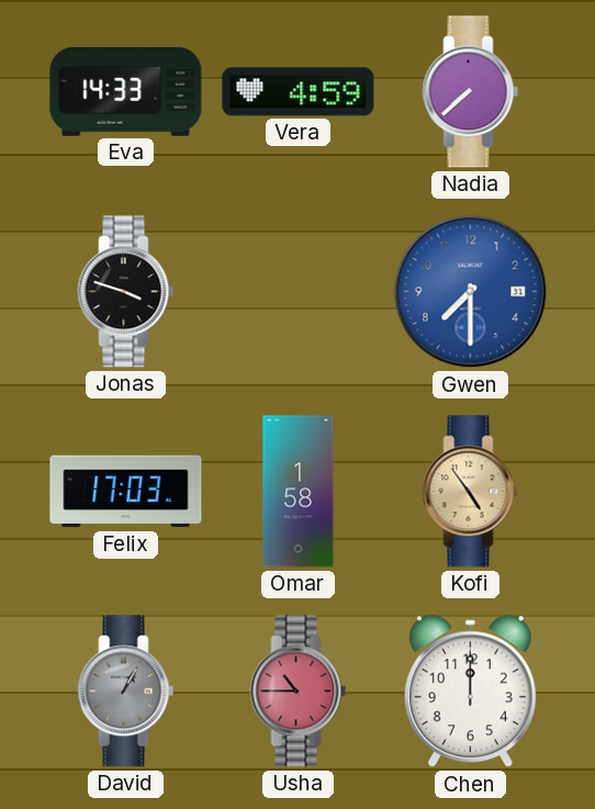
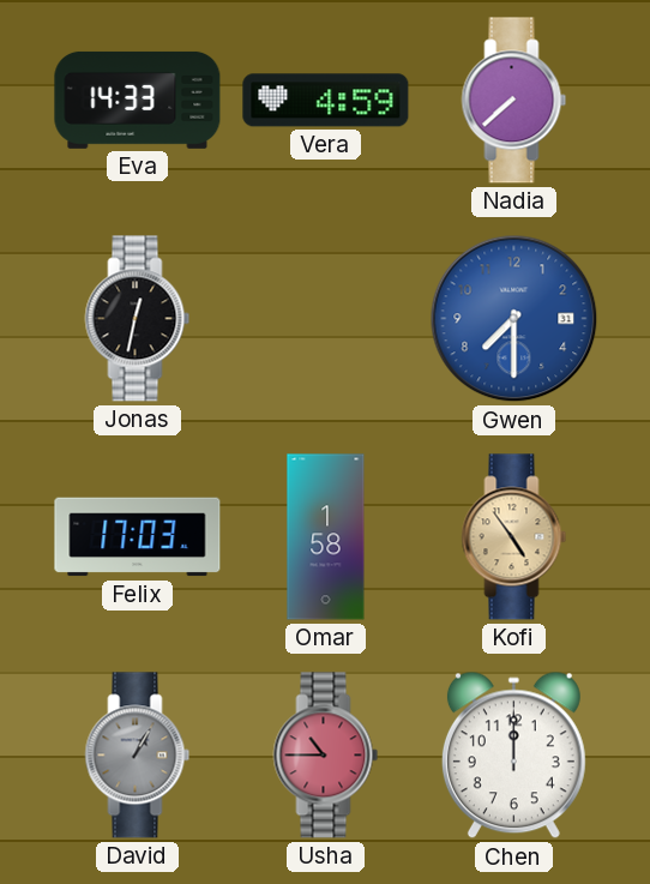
Jonas: 3:48 -> 12:32
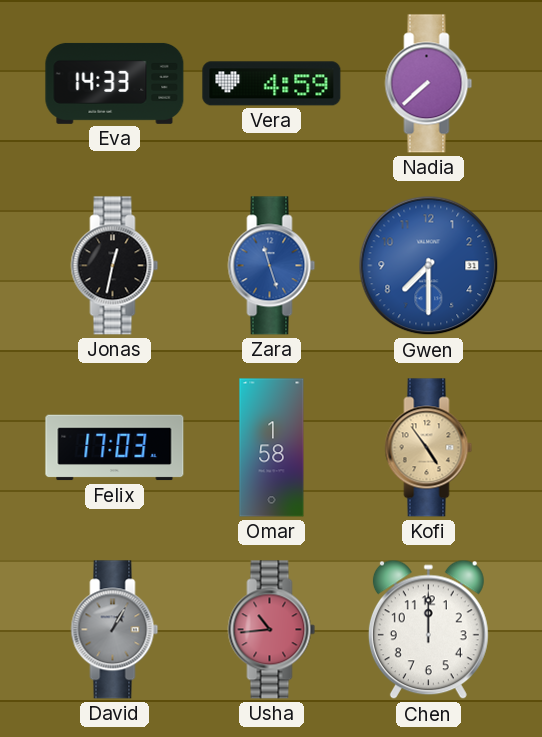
Zara: none -> 11:27
Usha: 10:45 -> 10:44
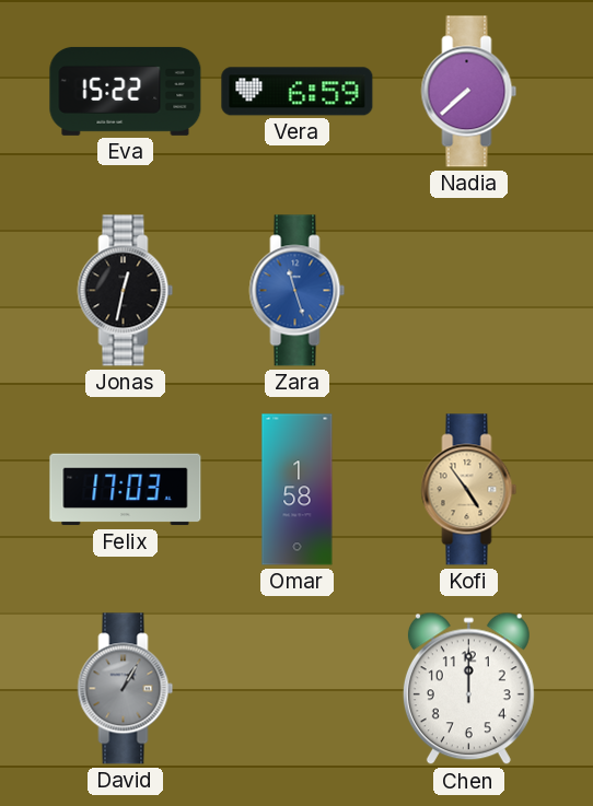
Eva: 14:33 -> 15:22
Vera: 4:59 -> 6:59
Gwen: 7:30 -> none
Usha: 10:44 -> none
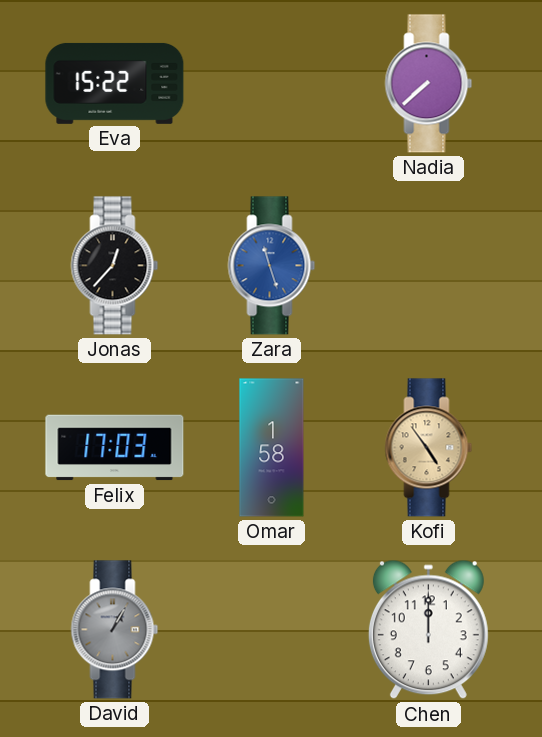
Vera: 6:59 -> none
Jonas: 12:32 -> 12:37
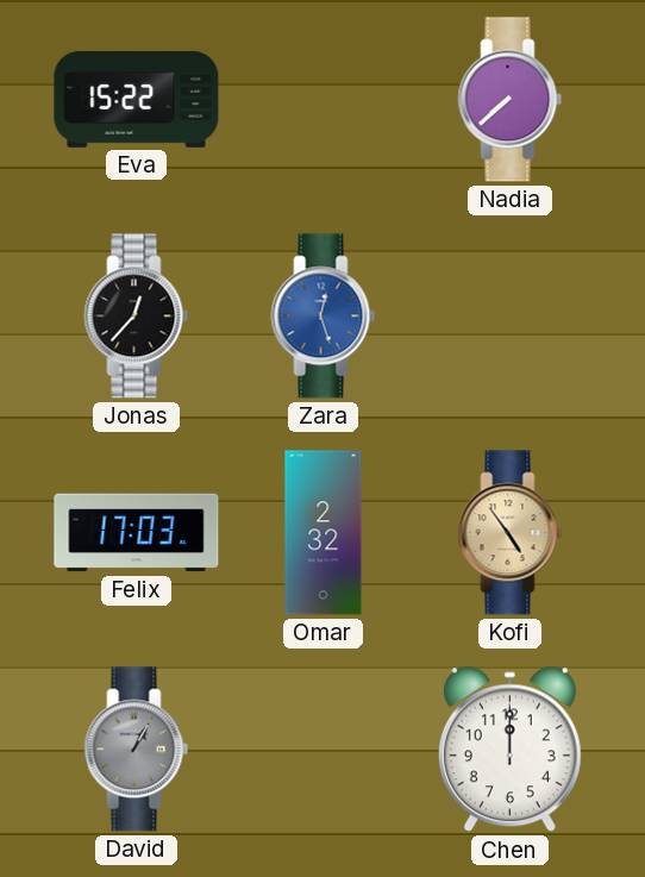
Zara: 11:27 -> 12:27
Omar: 1:58 -> 2:32
